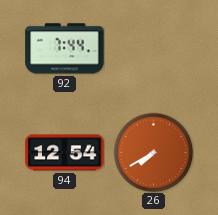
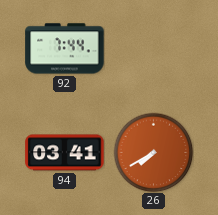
94: 12:54 -> 03:41
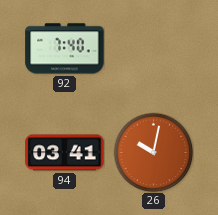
92: 7:44 -> 7:40
26: 7:40 -> 10:02
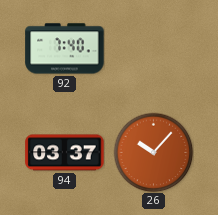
94: 03:41 -> 03:37
26: 10:02 -> 10:07
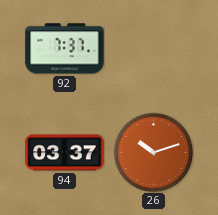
92: 7:40 -> 7:37
26: 10:07 -> 10:12
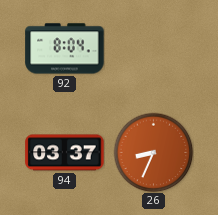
92: 7:37 -> 8:04
26: 10:12 -> 8:34
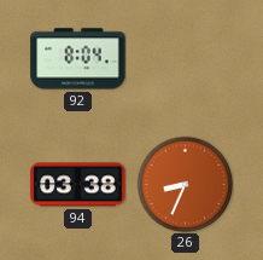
94: 03:37 -> 03:38
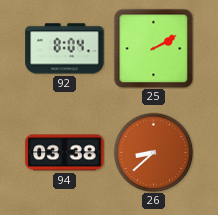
25: none -> 2:10
26: 8:34 -> 8:38
